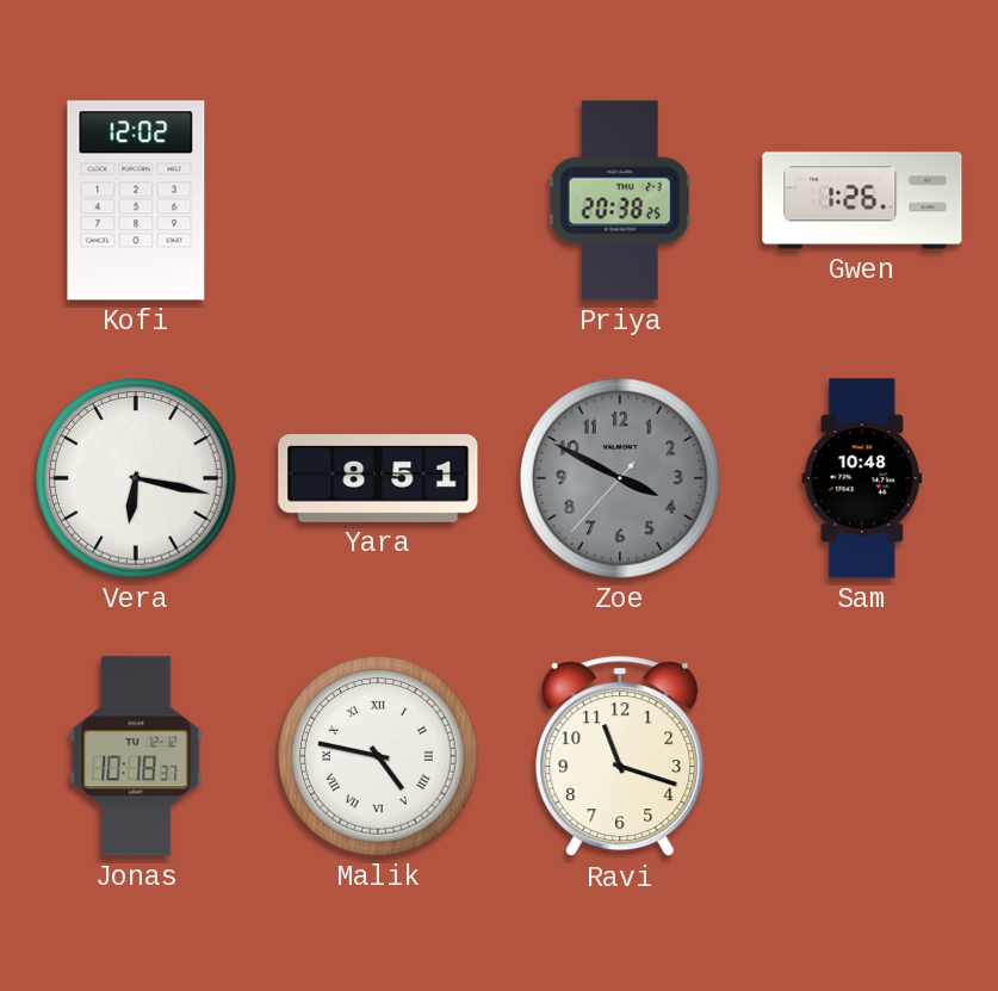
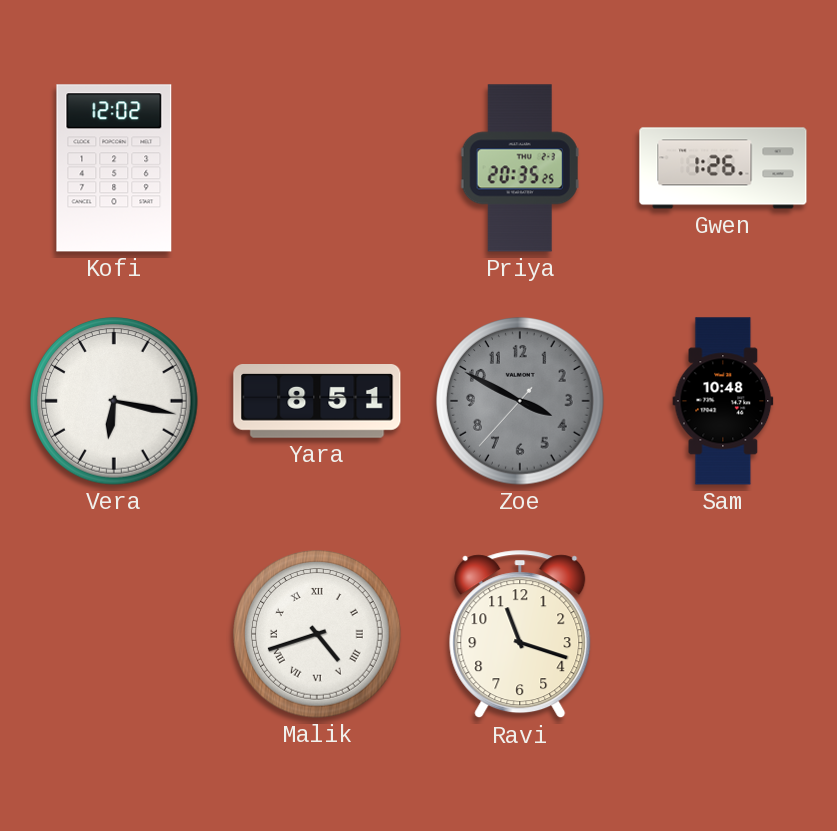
Priya: 20:38 -> 20:35
Jonas: 10:18 -> none
Malik: 4:47 -> 4:42
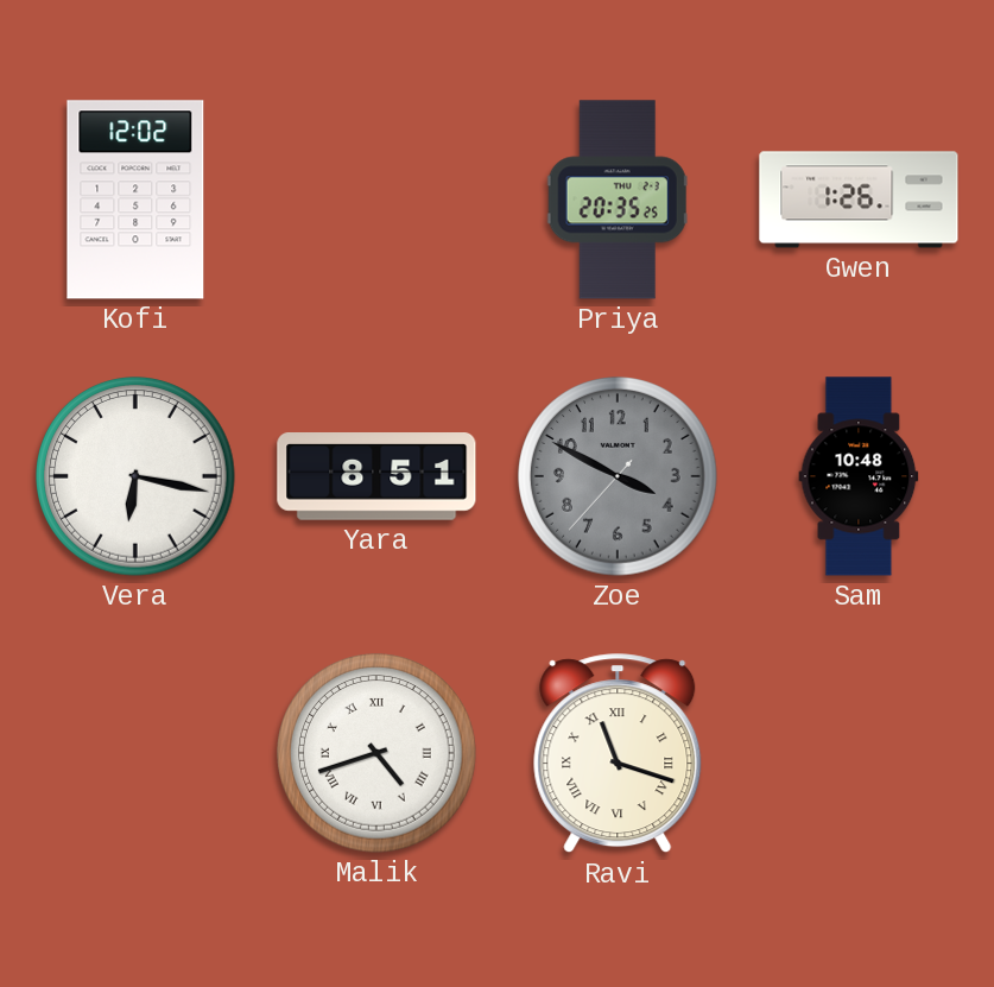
Ravi numerals: Arabic -> Roman
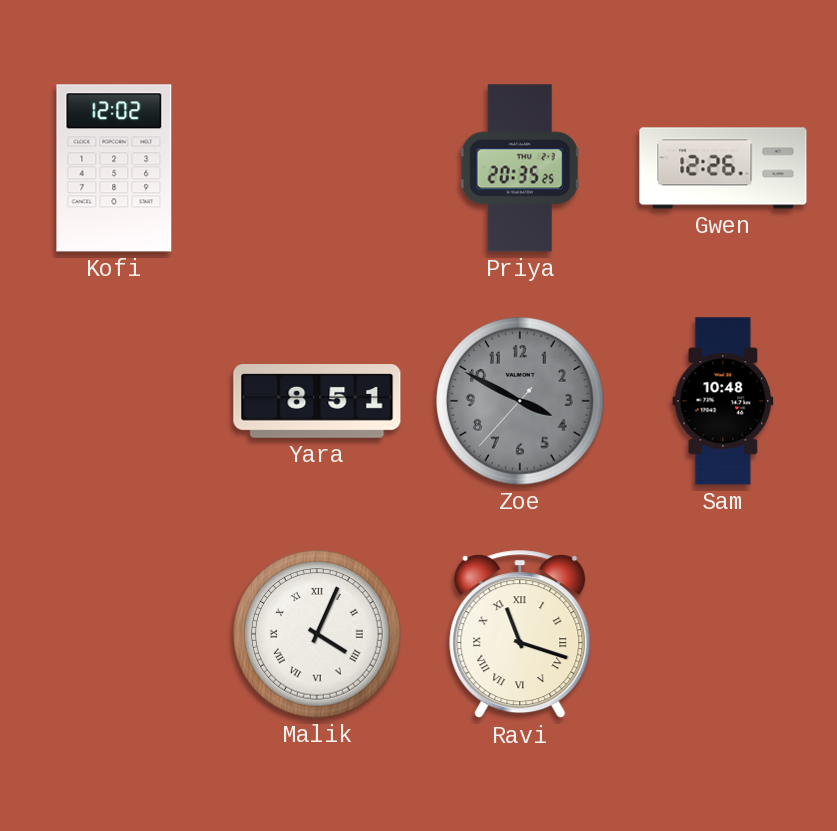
Gwen: 1:26 -> 12:26
Vera: 6:17 -> none
Malik: 4:42 -> 4:04
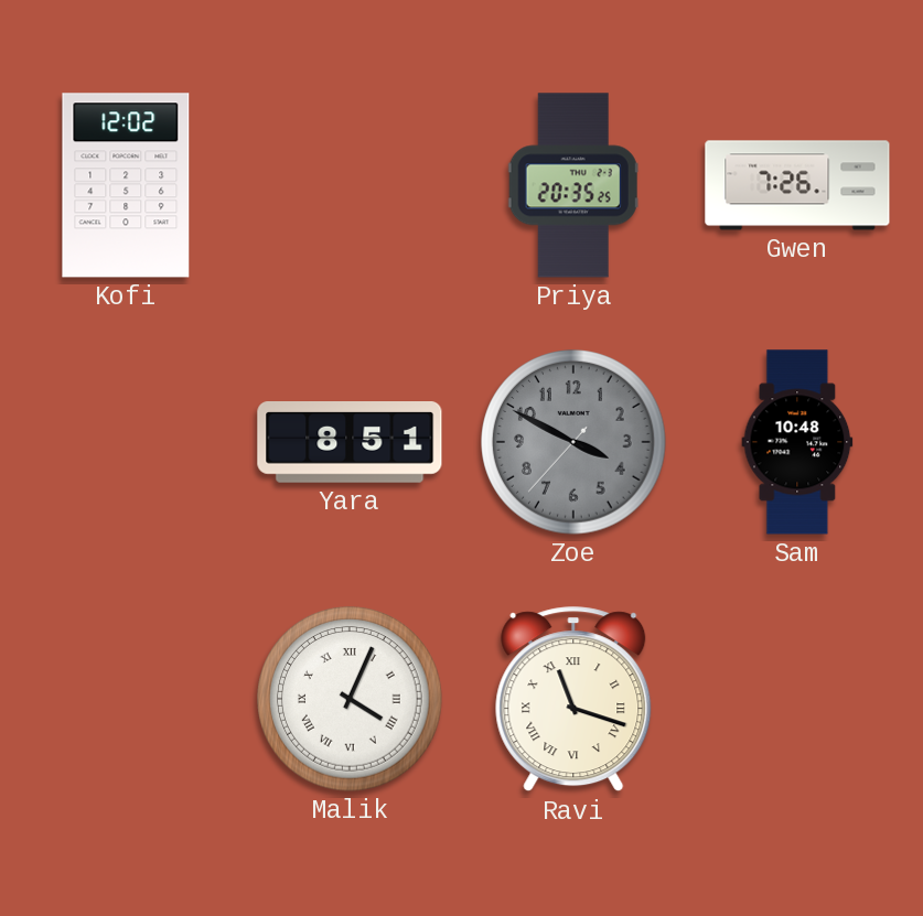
Gwen: 12:26 -> 7:26
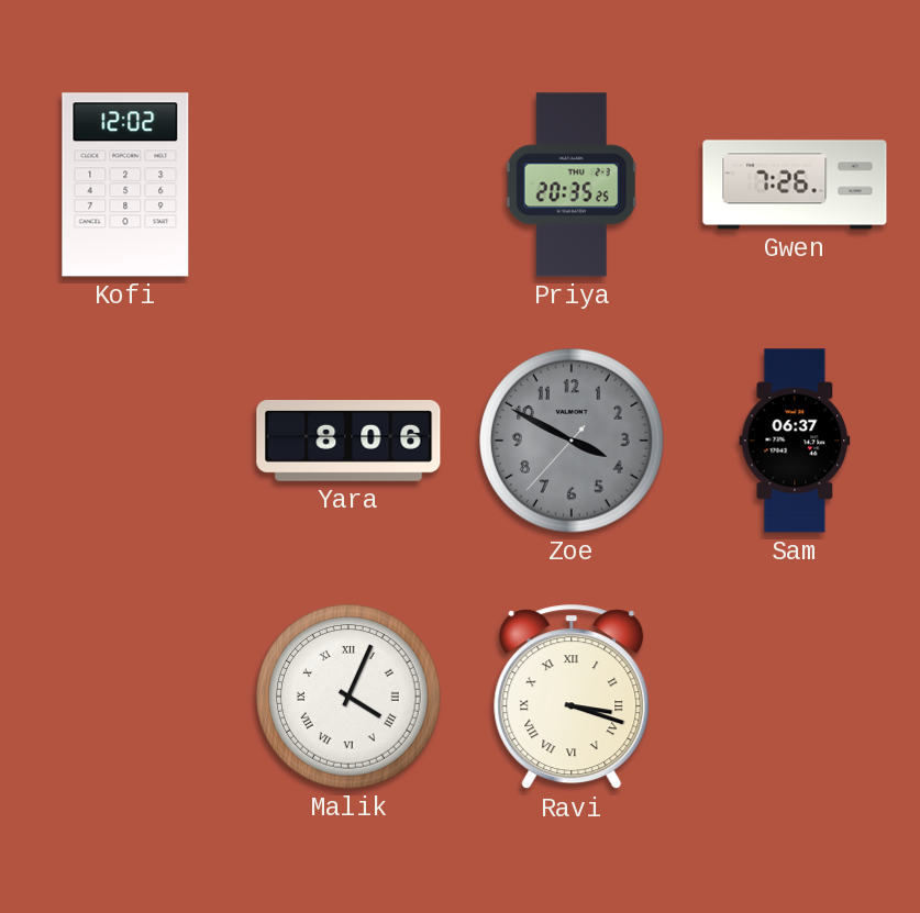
Yara: 8:51 -> 8:06
Sam: 10:48 -> 06:37
Ravi: 11:18 -> 3:18
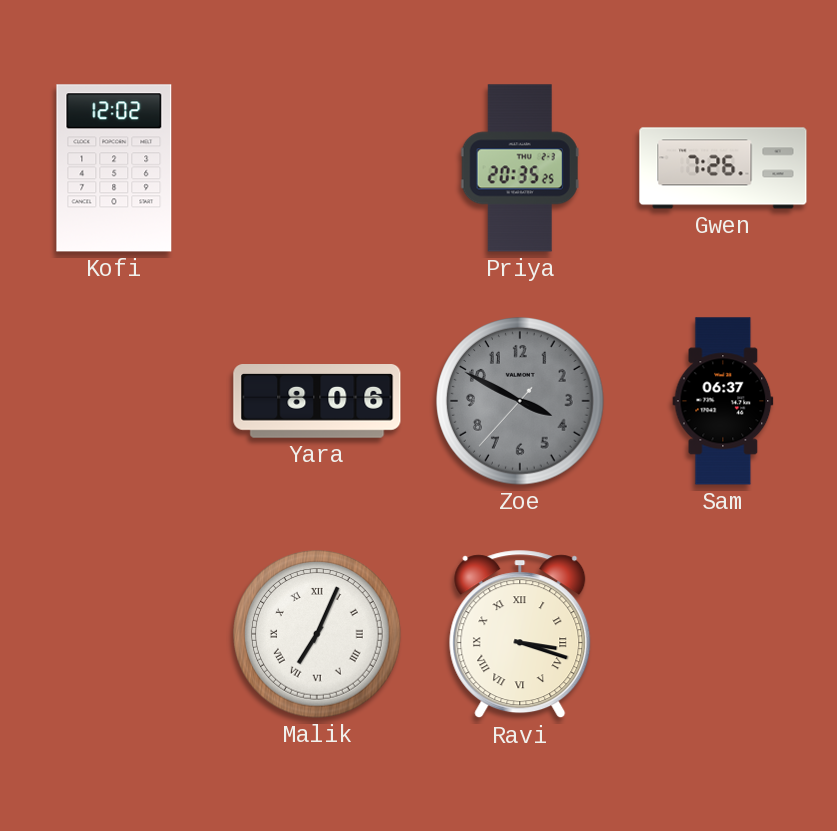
Malik: 4:04 -> 7:04
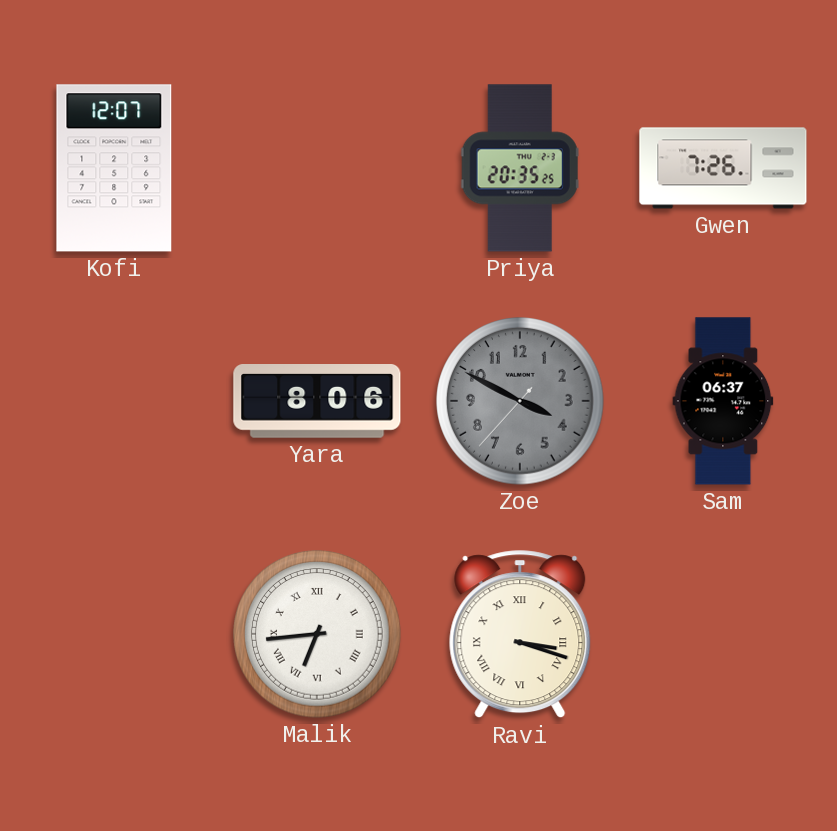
Kofi: 12:02 -> 12:07
Malik: 7:04 -> 6:44
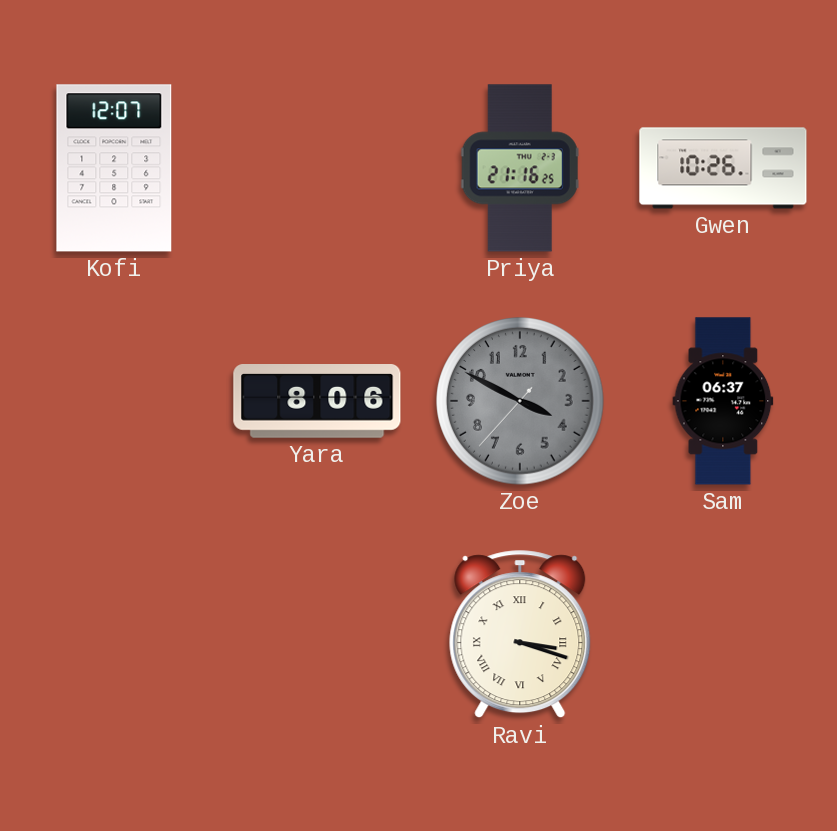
Priya: 20:35 -> 21:16
Gwen: 7:26 -> 10:26
Malik: 6:44 -> none
